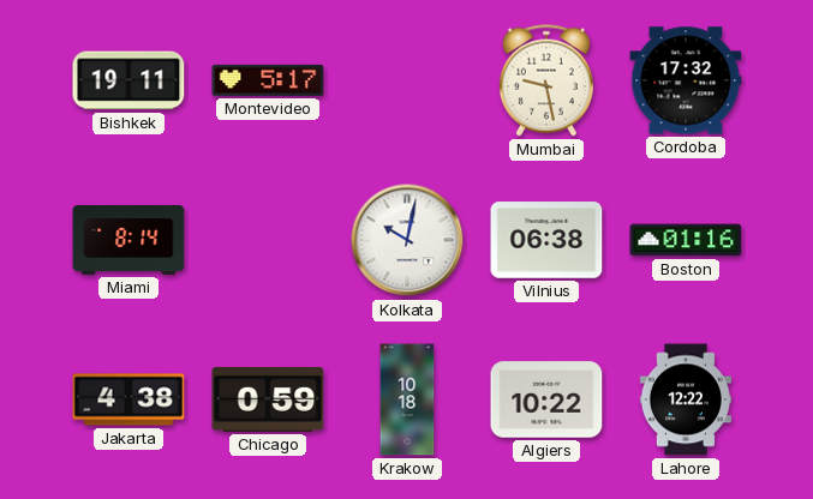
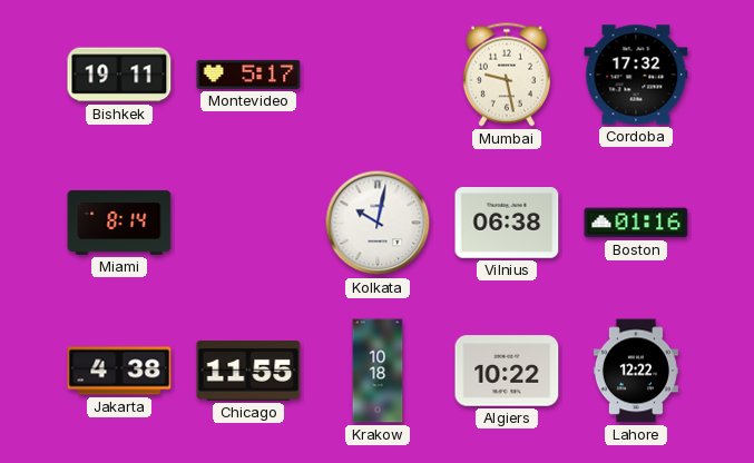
Chicago: 0:59 -> 11:55
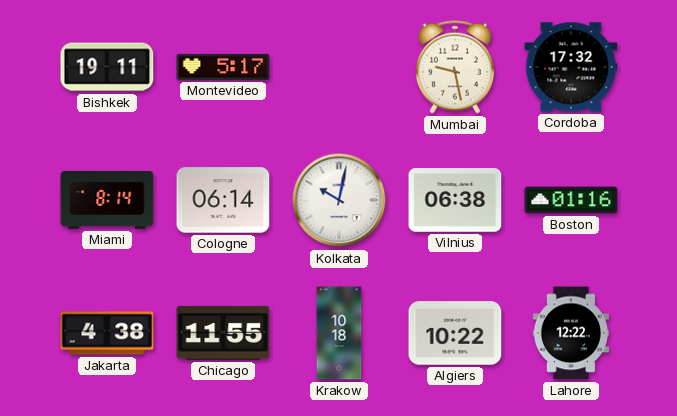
Cologne: none -> 06:14
